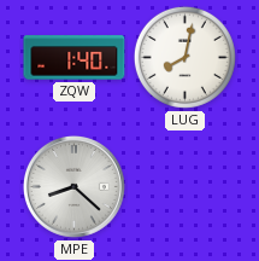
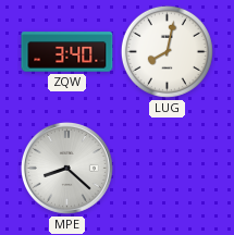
ZQW: 1:40 -> 3:40
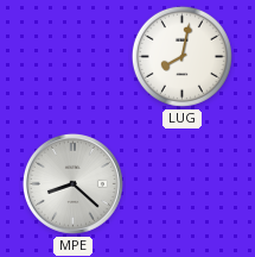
ZQW: 3:40 -> none
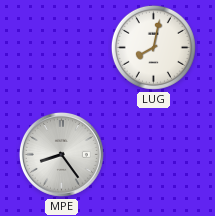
MPE: 8:22 -> 8:24
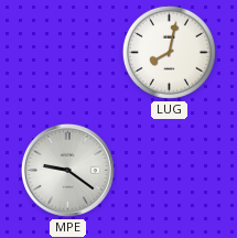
MPE: 8:24 -> 9:21
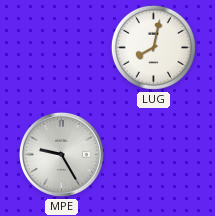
MPE: 9:21 -> 9:25
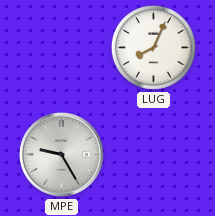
LUG: 8:02 -> 8:04
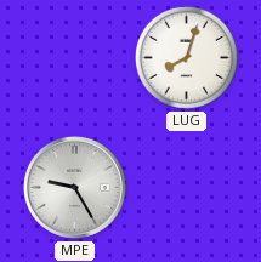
LUG: 8:04 -> 8:03
